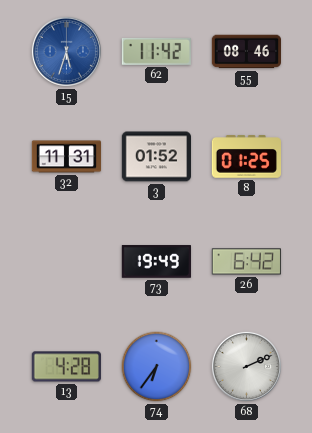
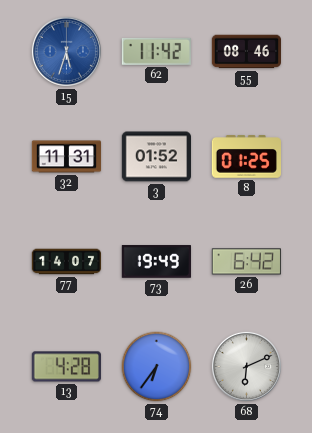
77: none -> 14:07
68: 2:11 -> 6:11
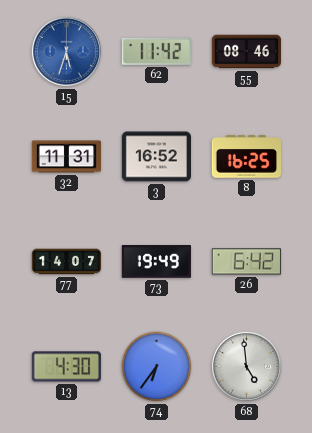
3: 01:52 -> 16:52
8: 01:25 -> 16:25
13: 4:28 -> 4:30
68: 6:11 -> 4:59
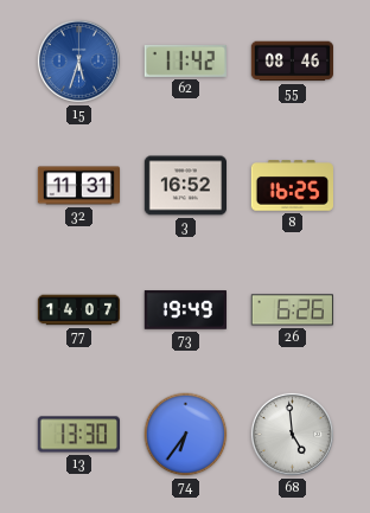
26: 6:42 -> 6:26
13: 4:30 -> 13:30
